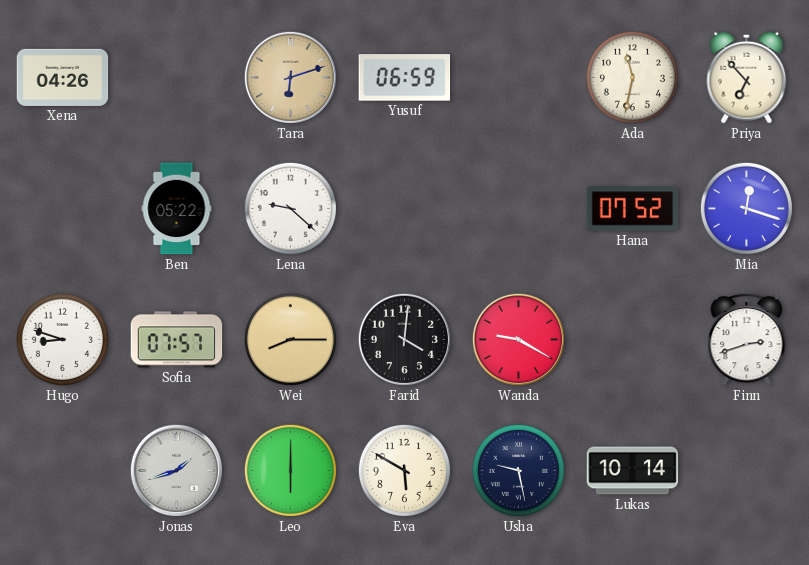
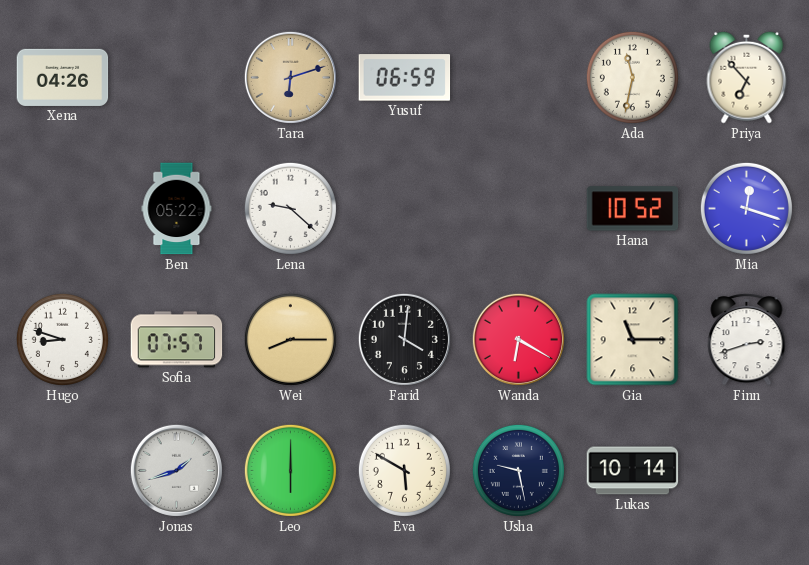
Hana: 07:52 -> 10:52
Wanda: 9:20 -> 6:20
Gia: none -> 11:15
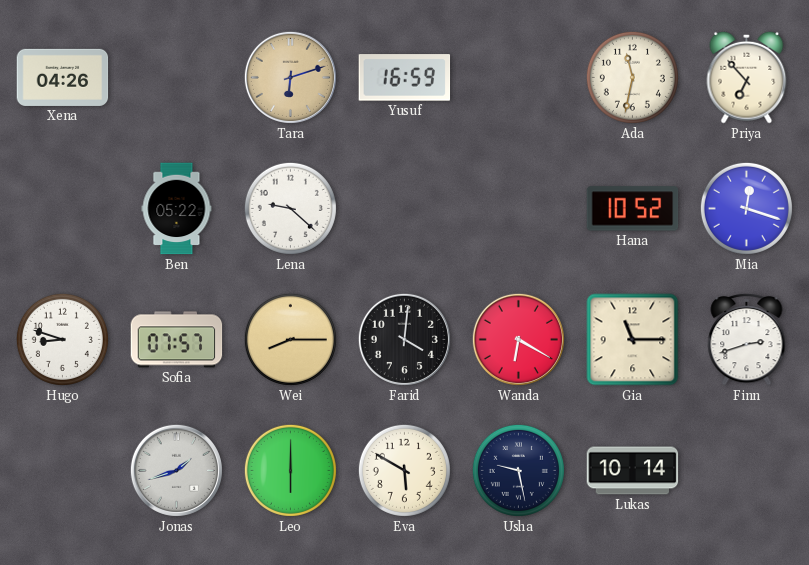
Yusuf: 06:59 -> 16:59
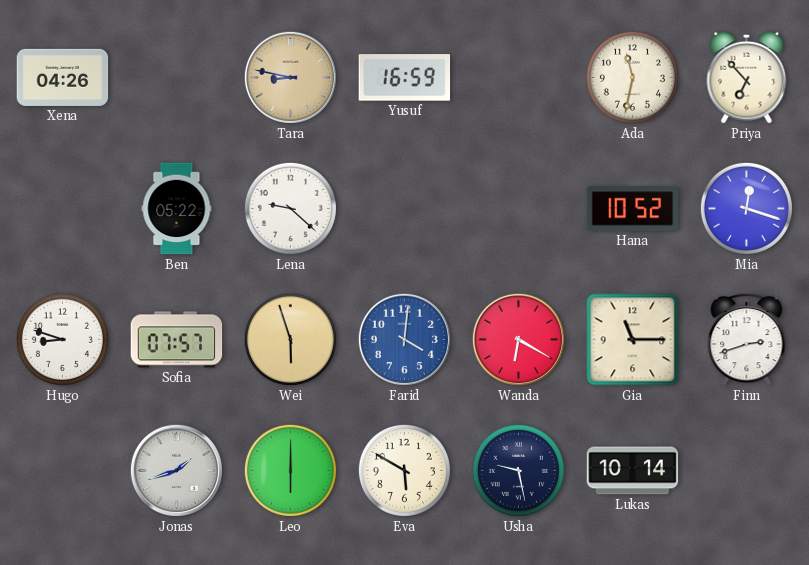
Tara: 6:12 -> 8:47
Wei: 8:15 -> 5:57
Farid dial: black -> blue
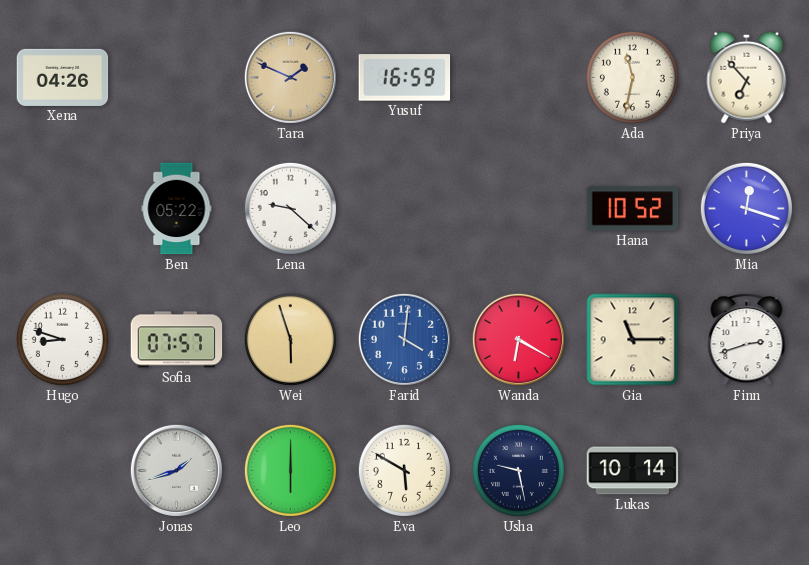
Tara: 8:47 -> 1:49
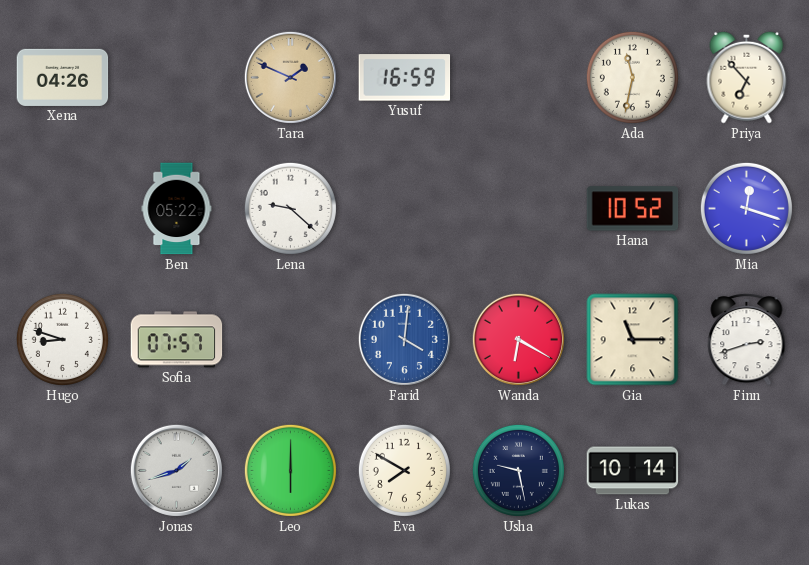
Wei: 5:57 -> none
Eva: 5:50 -> 7:50
